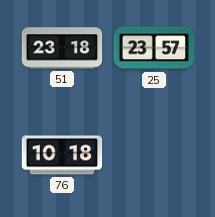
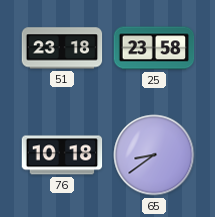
25: 23:57 -> 23:58
65: none -> 8:39
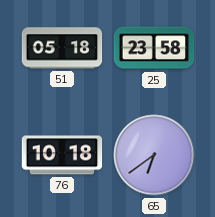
51: 23:18 -> 05:18
65: 8:39 -> 6:39
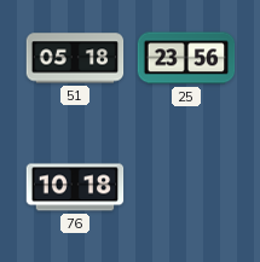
25: 23:58 -> 23:56
65: 6:39 -> none
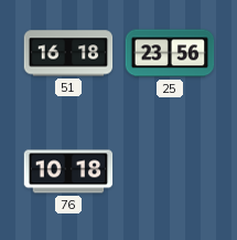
51: 05:18 -> 16:18
